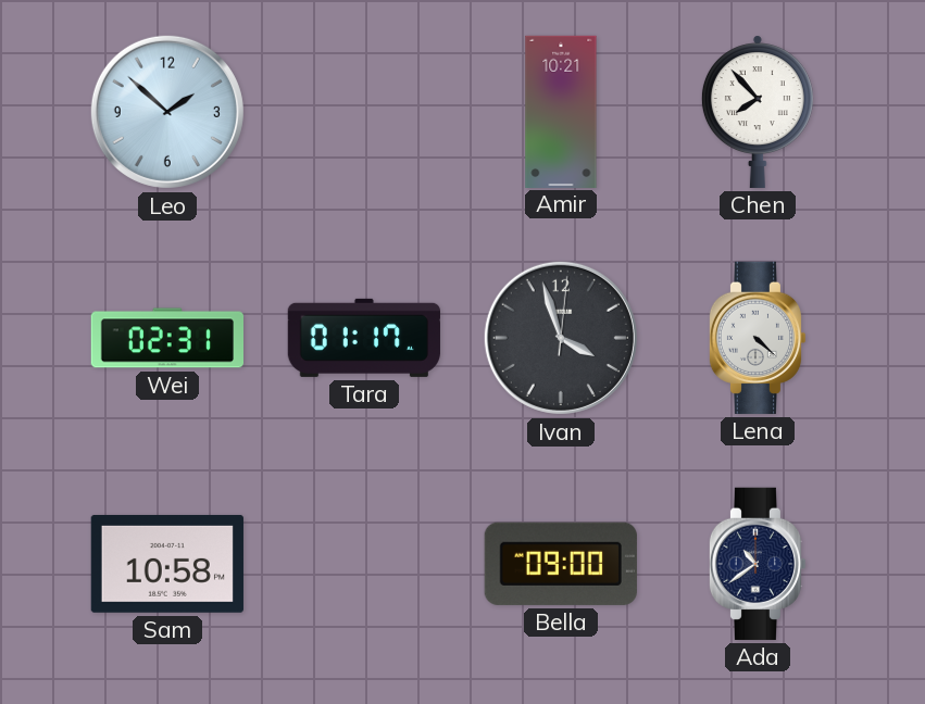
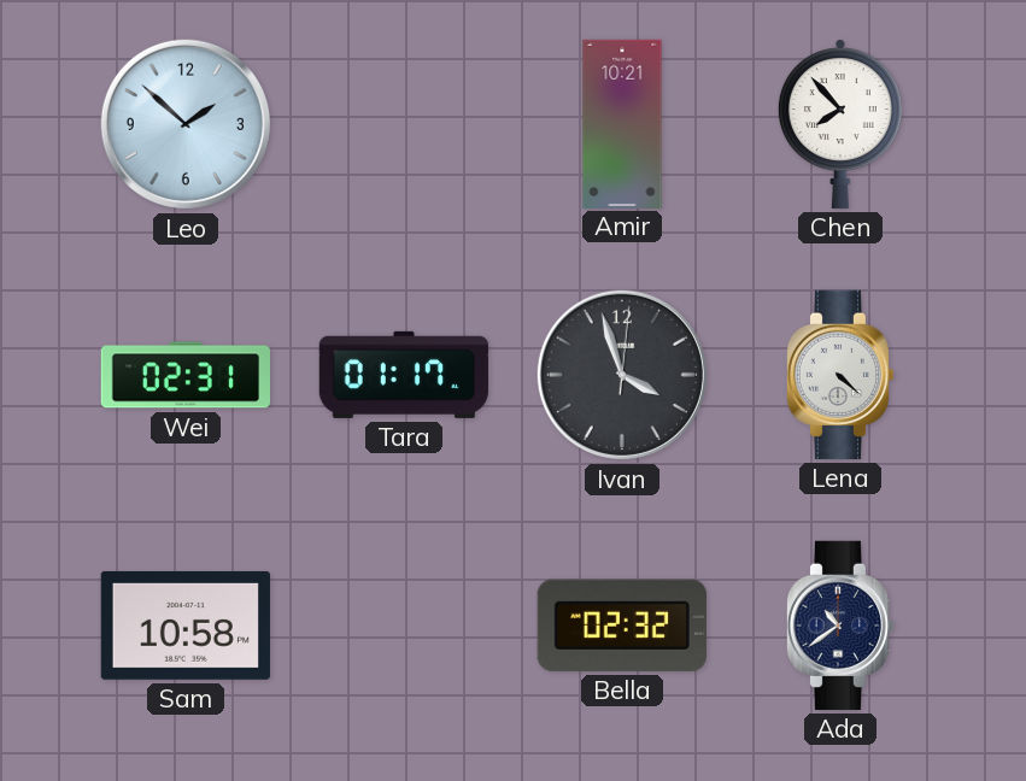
Bella: 09:00 -> 02:32
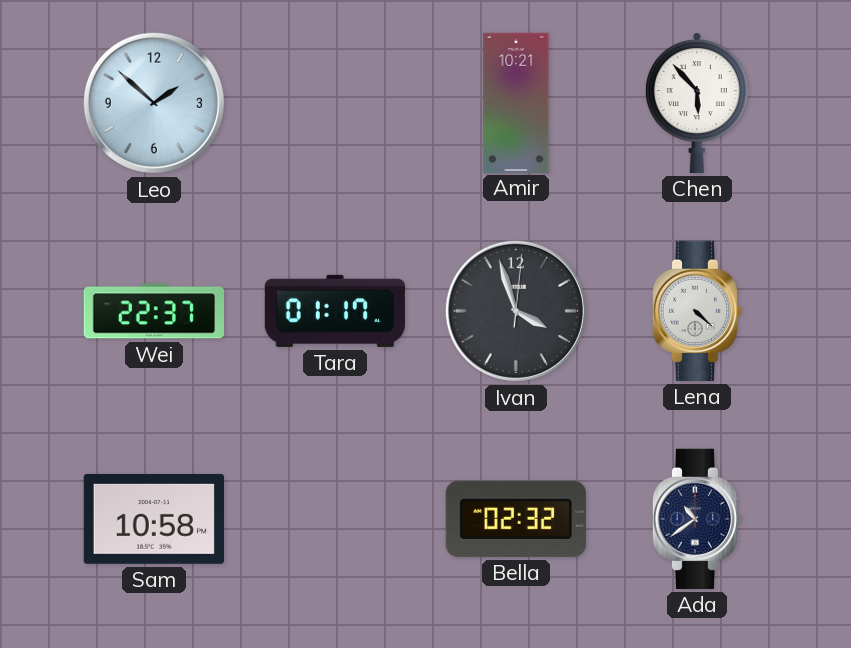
Chen: 7:53 -> 5:53
Wei: 02:31 -> 22:37
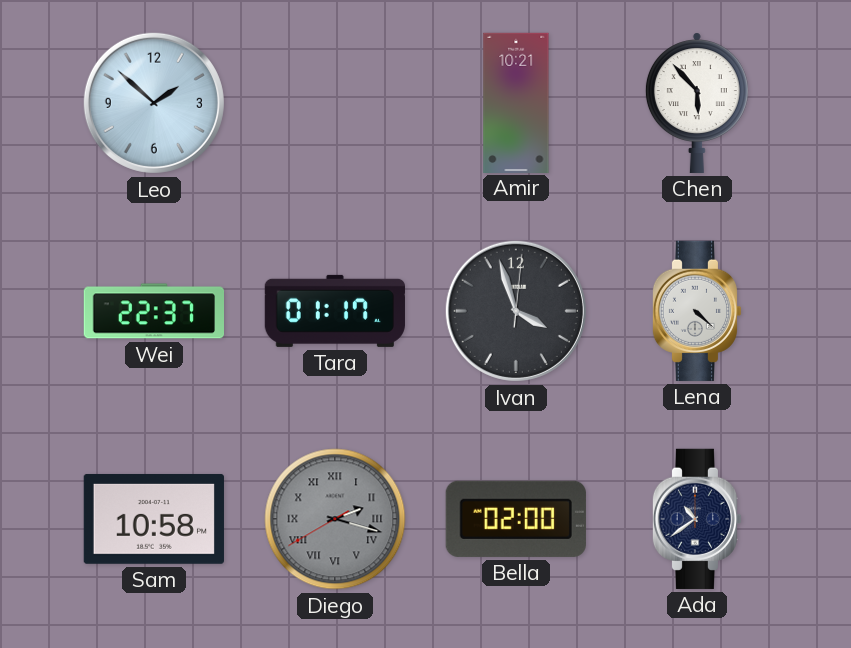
Diego: none -> 2:17
Bella: 02:32 -> 02:00
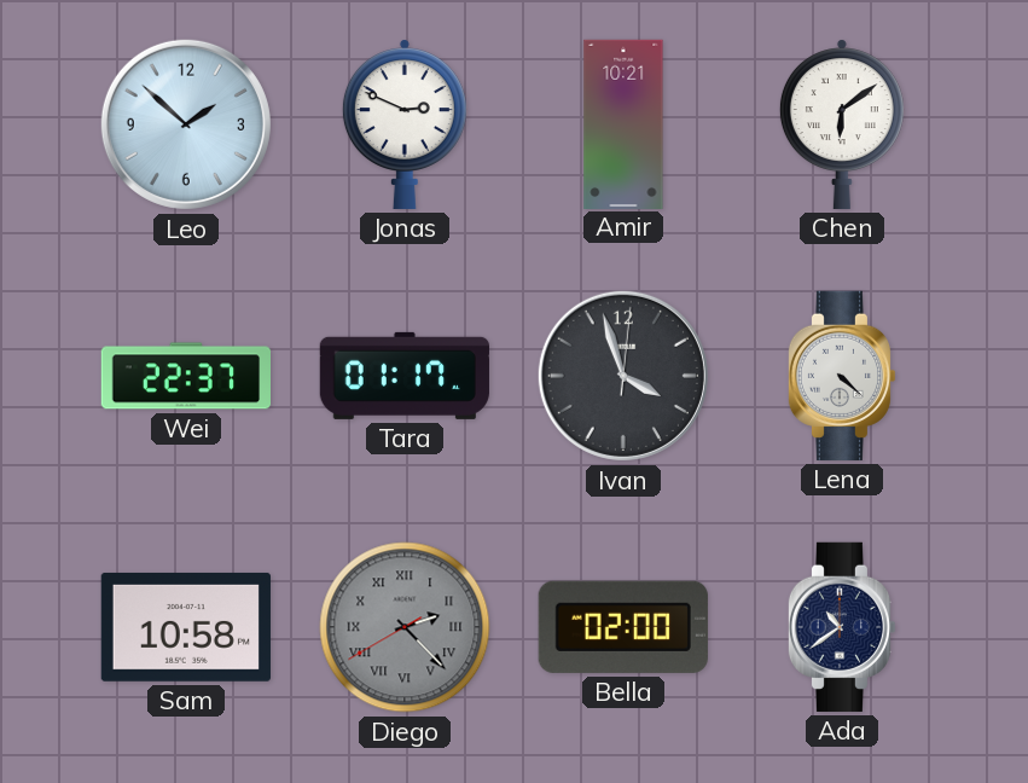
Jonas: none -> 2:49
Chen: 5:53 -> 6:09
Diego: 2:17 -> 2:22
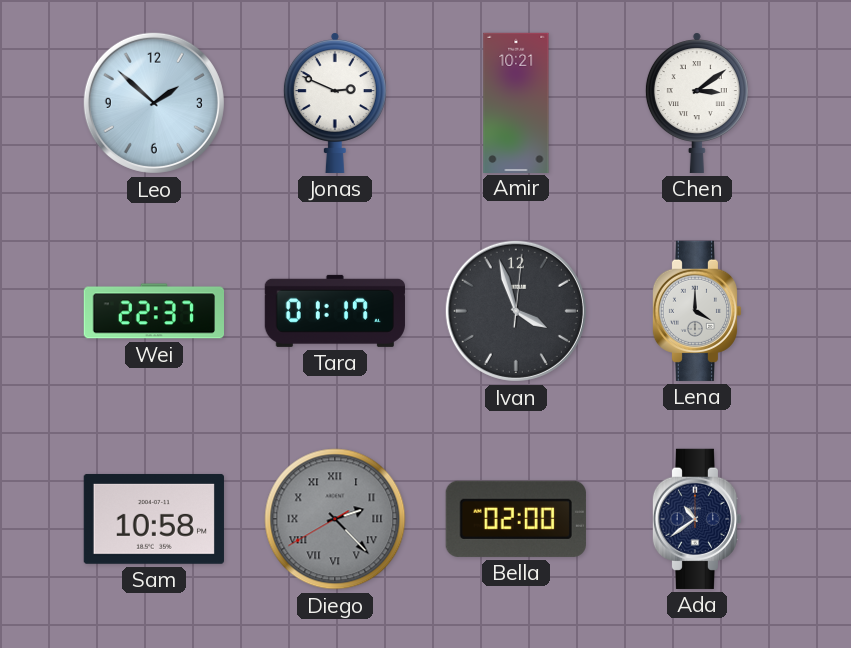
Chen: 6:09 -> 3:09
Lena: 4:22 -> 4:00
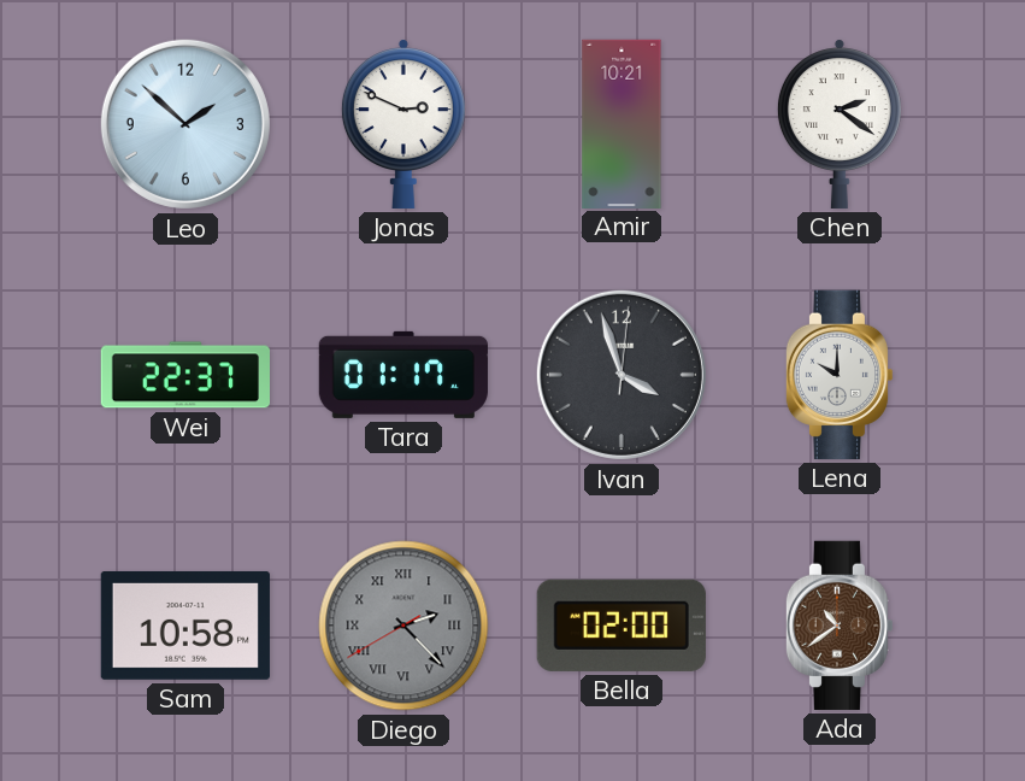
Chen: 3:09 -> 2:21
Lena: 4:00 -> 10:00
Ada dial: navy -> brown
